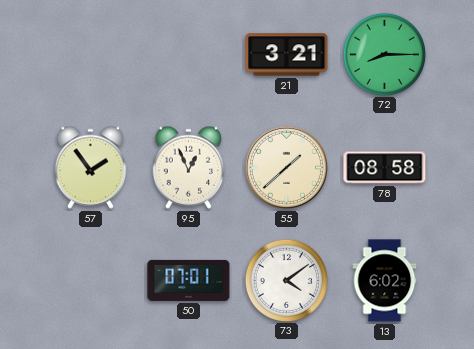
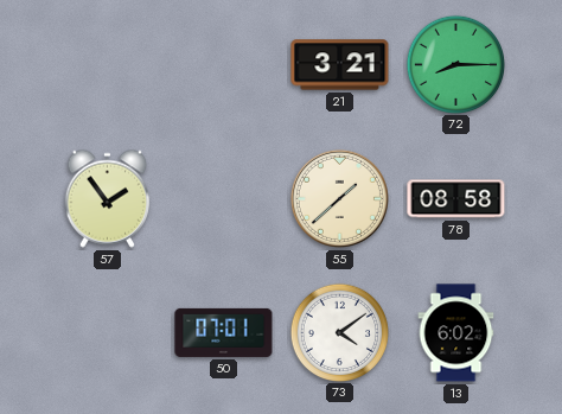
95: 12:56 -> none
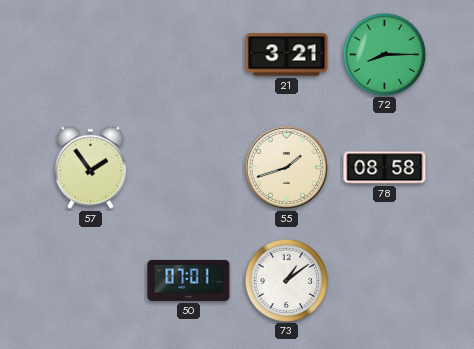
55: 1:38 -> 1:42
73: 4:09 -> 1:09
13: 6:02 -> none
